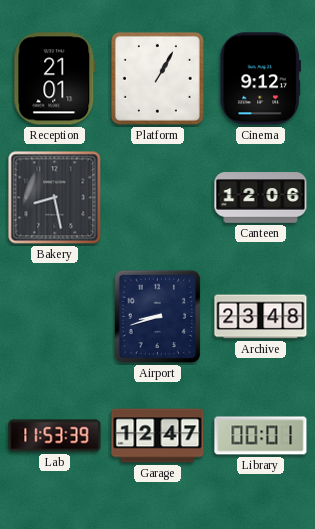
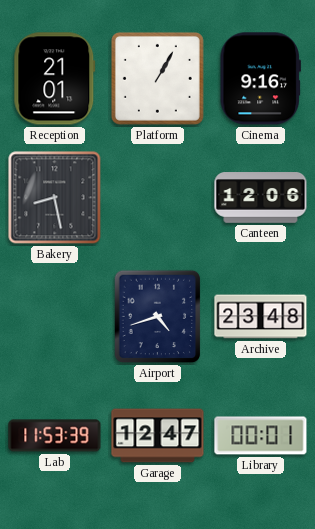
Cinema: 9:12 -> 9:16
Airport: 8:42 -> 4:42
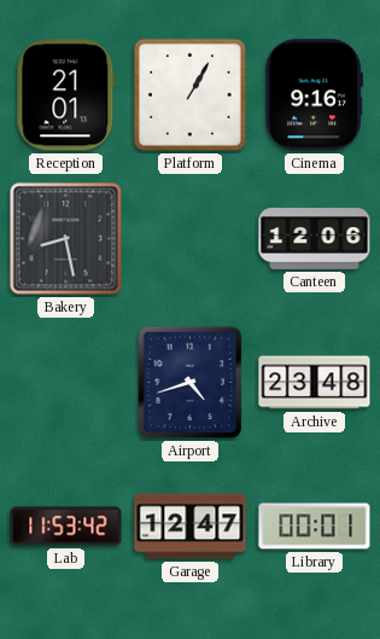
Lab: 11:53:39 -> 11:53:42
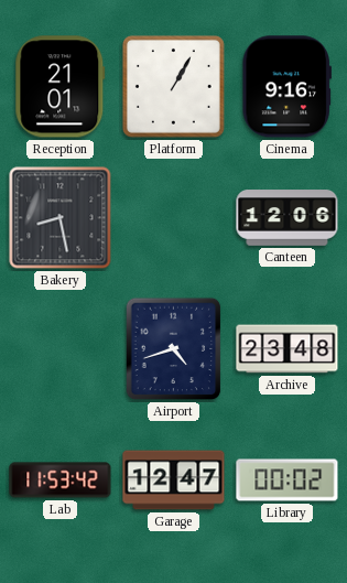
Library: 00:01 -> 00:02
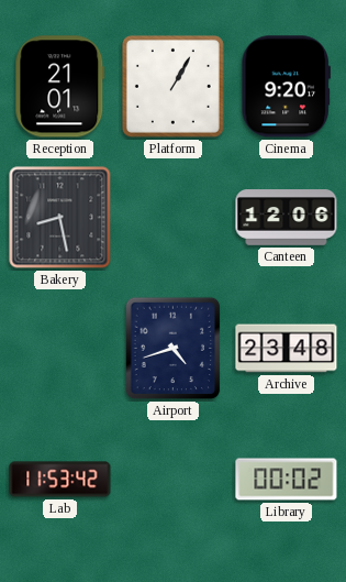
Cinema: 9:16 -> 9:20
Garage: 12:47 -> none
